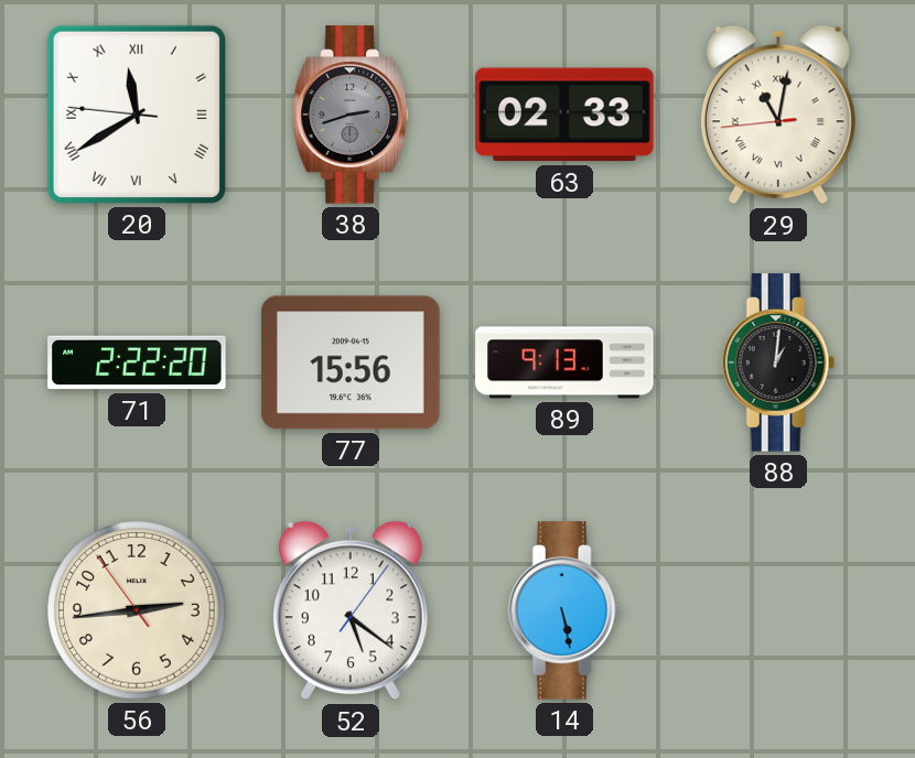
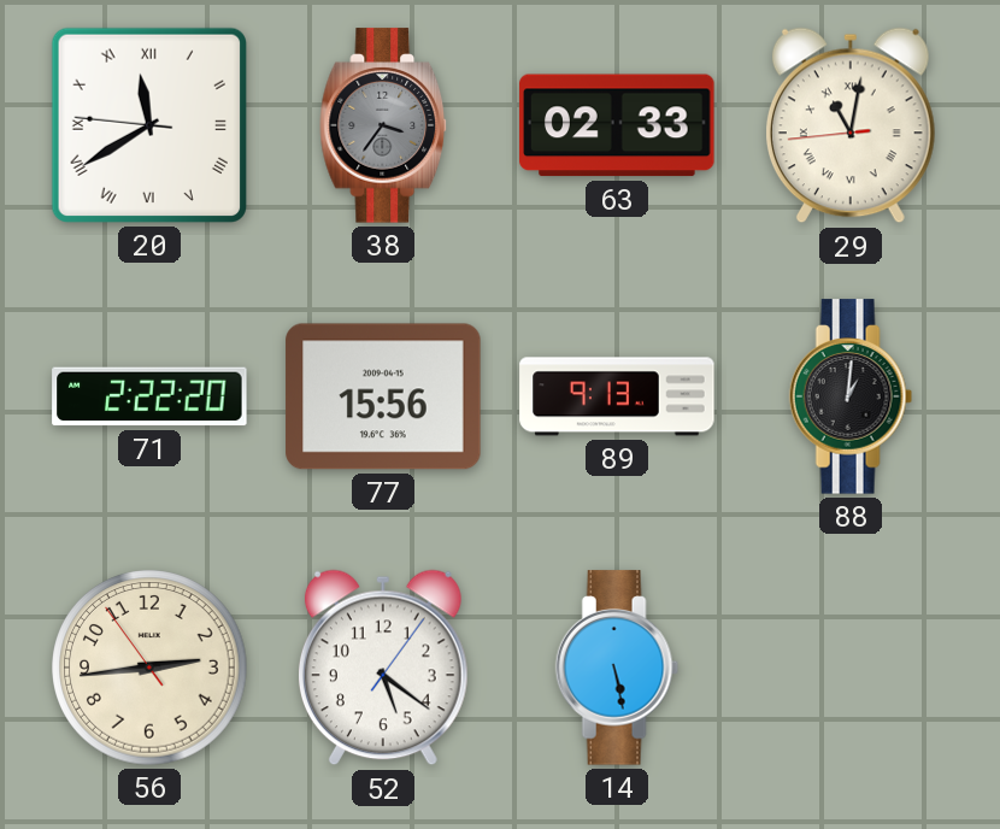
38: 2:42 -> 3:36
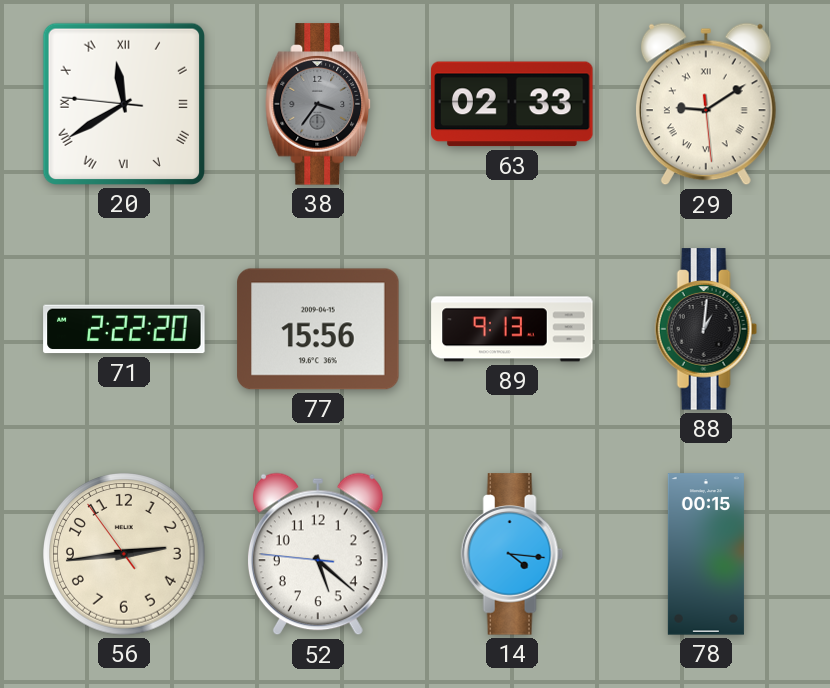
29: 11:01 -> 9:09
52: 5:21:06 -> 5:21:46
14: 5:28 -> 4:16
78: none -> 00:15
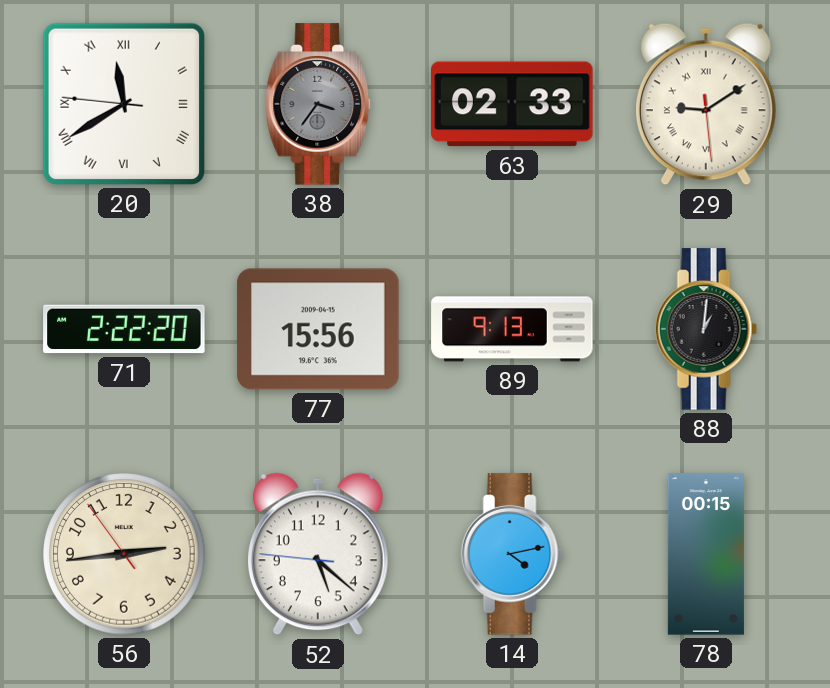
14: 4:16 -> 4:13
